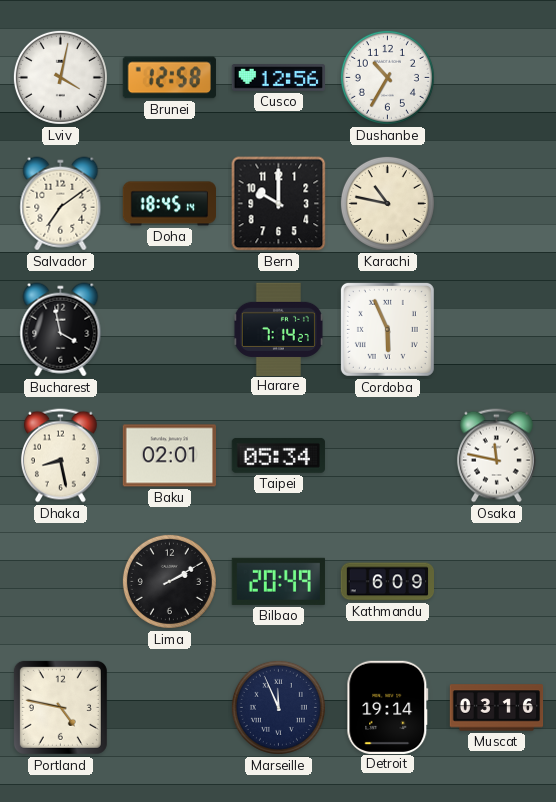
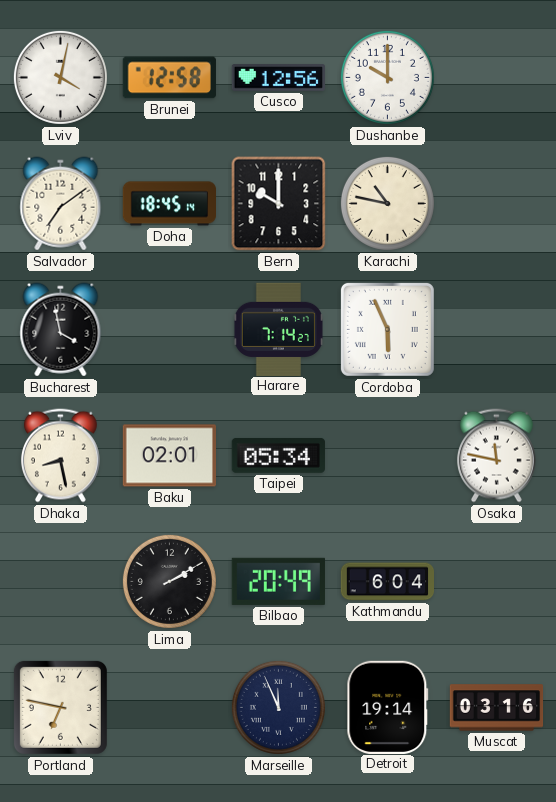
Dushanbe: 10:35 -> 10:00
Kathmandu: 6:09 -> 6:04
Portland: 4:47 -> 6:47
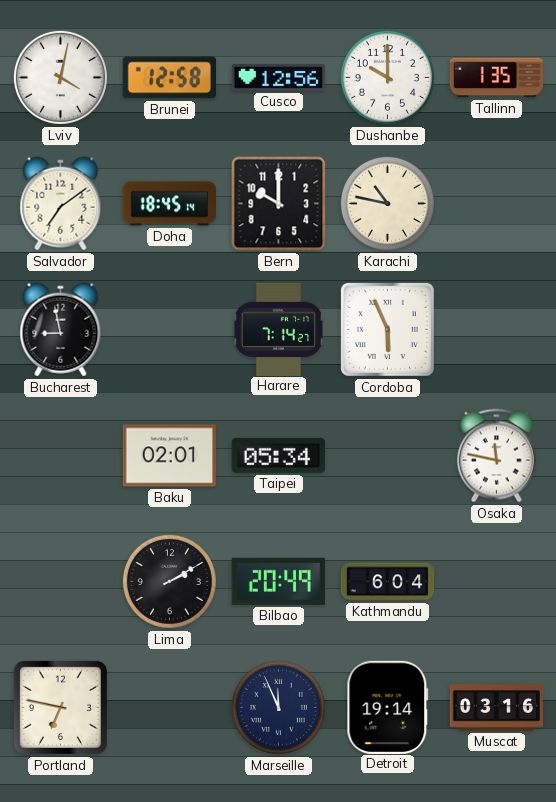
Tallinn: none -> 1:35
Bucharest: 3:58 -> 8:58
Dhaka: 8:28 -> none
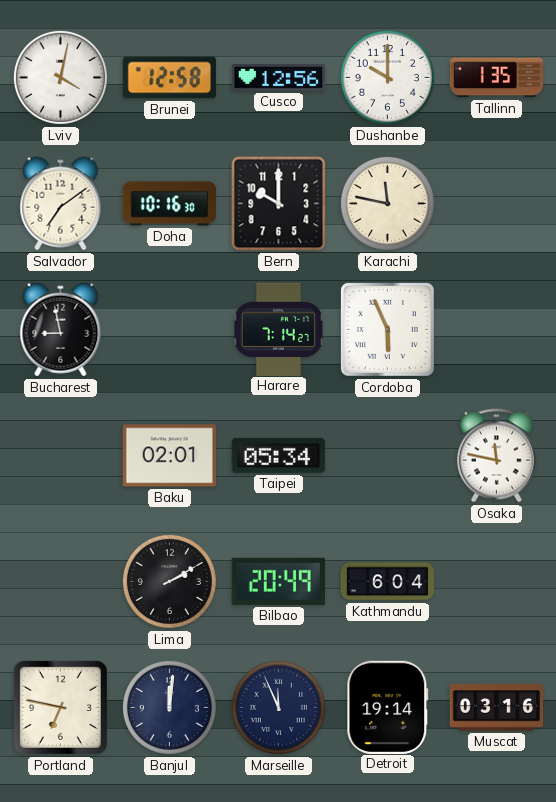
Doha: 18:45 -> 10:16
Karachi: 10:47 -> 11:47
Banjul: none -> 12:01
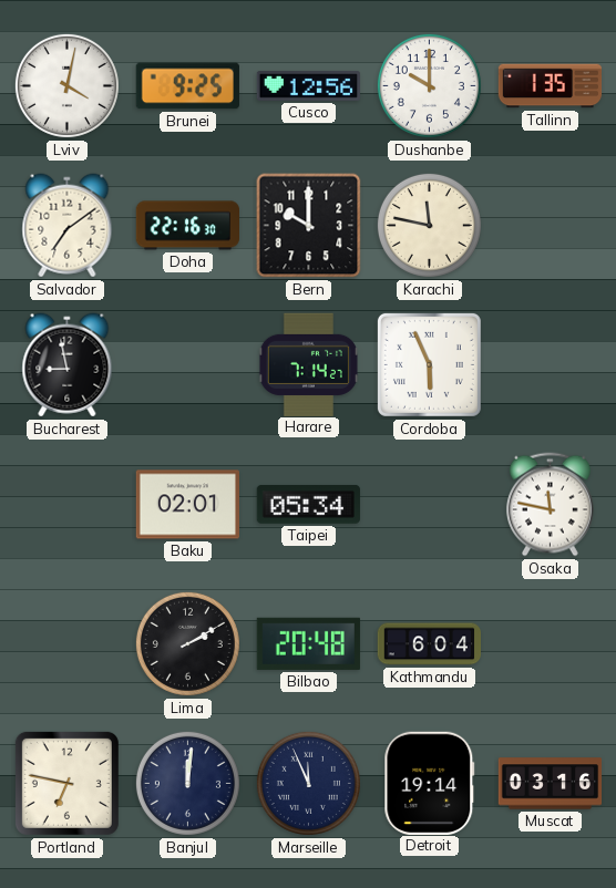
Brunei: 12:58 -> 9:25
Doha: 10:16 -> 22:16
Bilbao: 20:49 -> 20:48
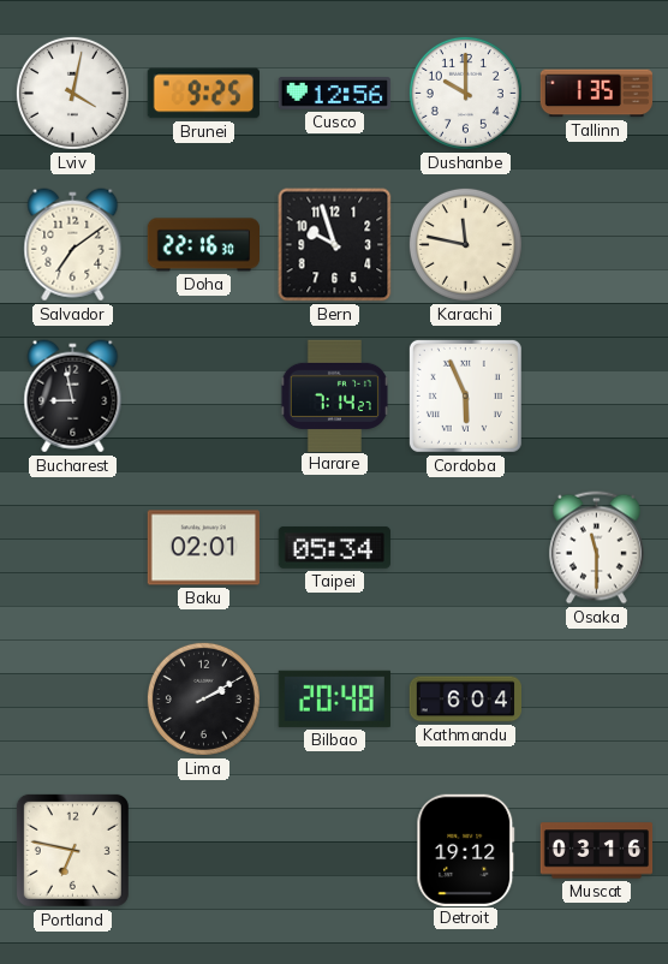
Bern: 10:00 -> 9:57
Osaka: 11:47 -> 11:30
Banjul: 12:01 -> none
Marseille: 11:56 -> none
Detroit: 19:14 -> 19:12
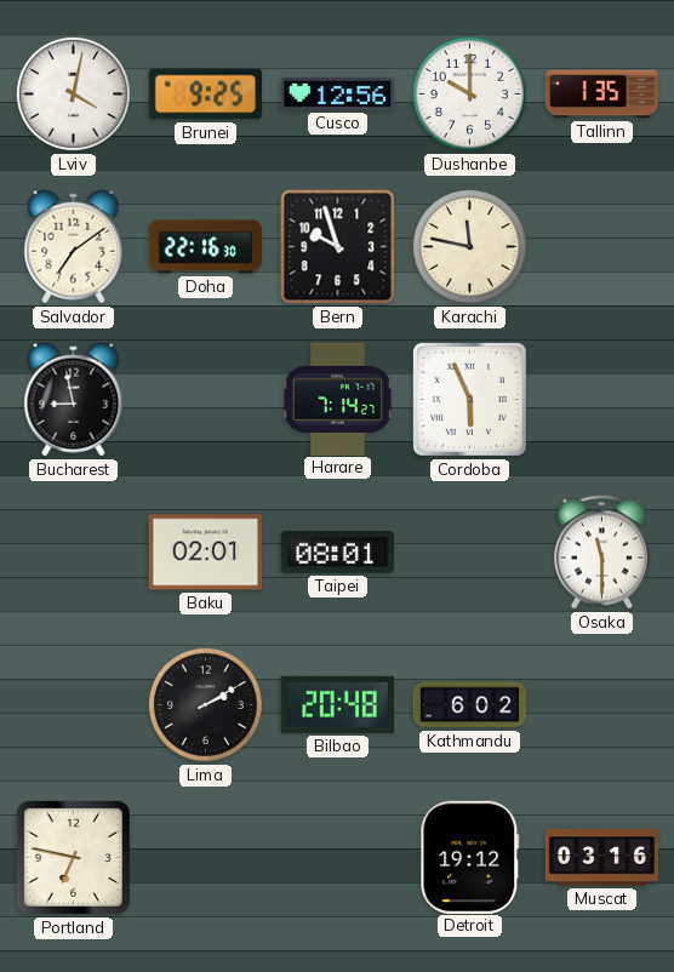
Taipei: 05:34 -> 08:01
Kathmandu: 6:04 -> 6:02
